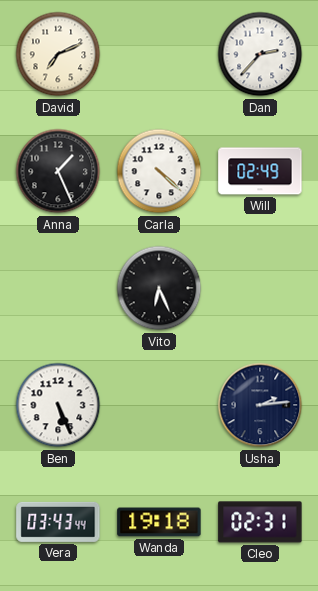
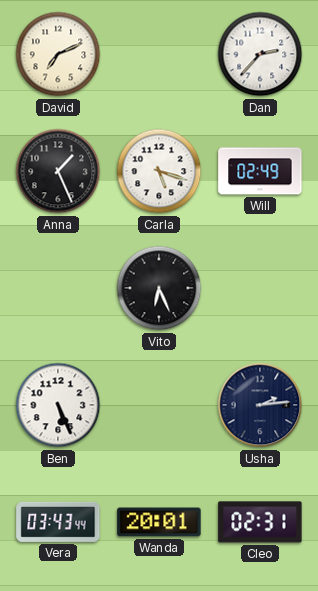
Carla: 4:22 -> 5:18
Wanda: 19:18 -> 20:01
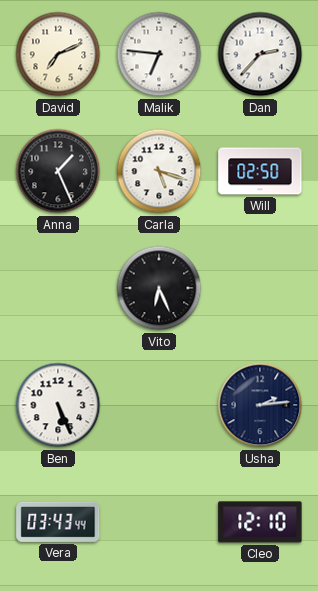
Malik: none -> 6:46
Will: 02:49 -> 02:50
Wanda: 20:01 -> none
Cleo: 02:31 -> 12:10
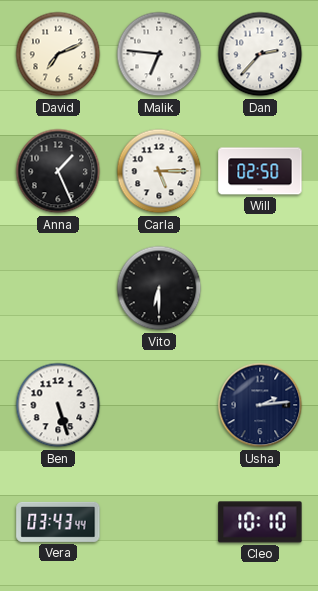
Carla: 5:18 -> 5:15
Vito: 6:26 -> 6:30
Ben: 5:26 -> 5:27
Cleo: 12:10 -> 10:10
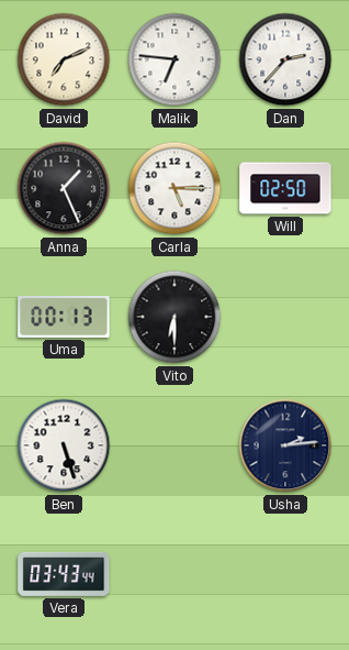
Uma: none -> 00:13
Cleo: 10:10 -> none
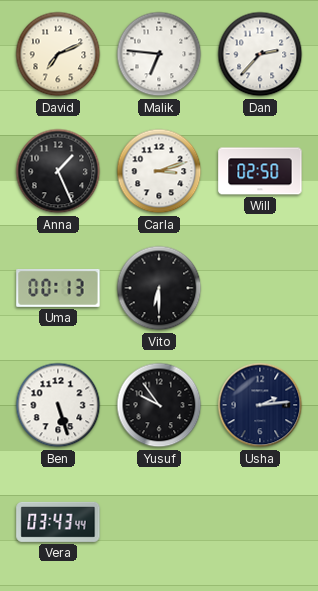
Carla: 5:15 -> 3:12
Yusuf: none -> 9:54
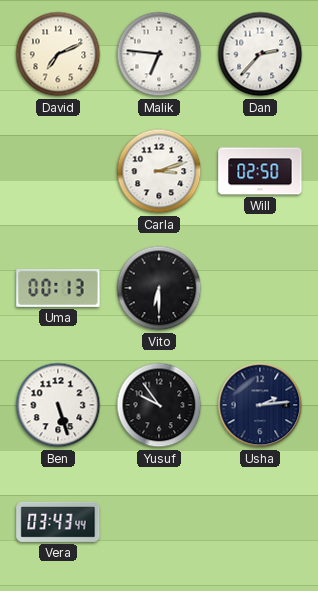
Anna: 1:26 -> none
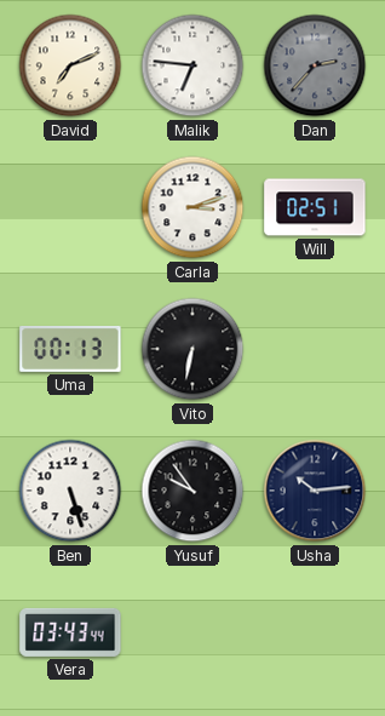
Dan dial: white -> grey
Will: 02:50 -> 02:51
Vito: 6:30 -> 6:32
Usha: 2:14 -> 10:14
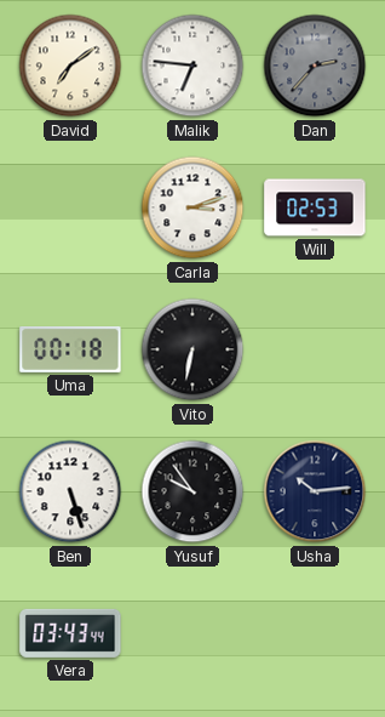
David: 7:11 -> 7:09
Will: 02:51 -> 02:53
Uma: 00:13 -> 00:18
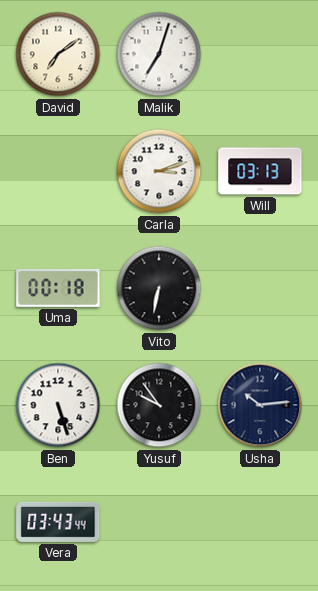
Malik: 6:46 -> 7:03
Dan: 2:37 -> none
Will: 02:53 -> 03:13
